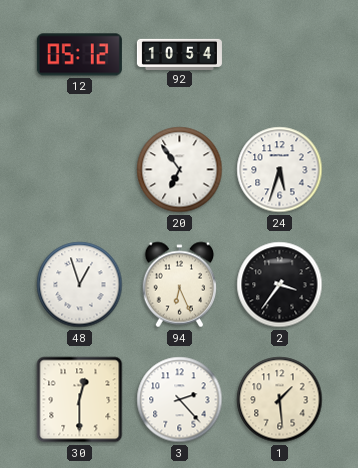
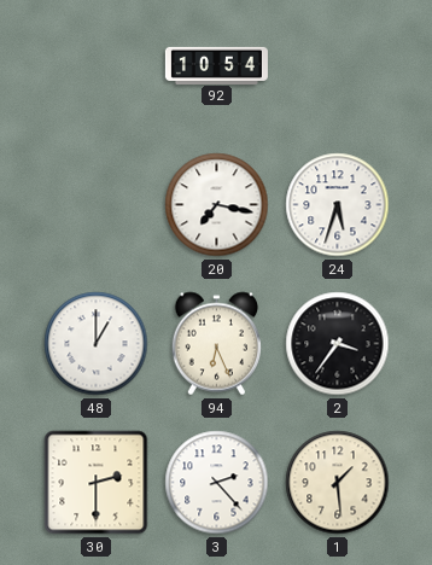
12: 05:12 -> none
20: 6:54 -> 7:17
48: 12:57 -> 1:00
30: 12:30 -> 2:30
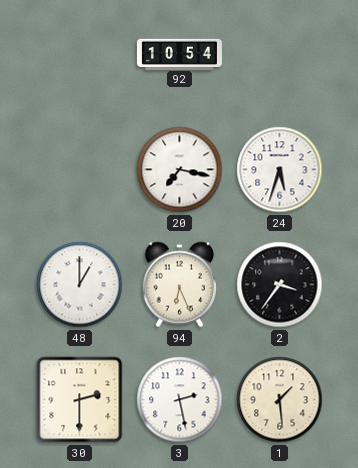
3: 2:23 -> 2:28
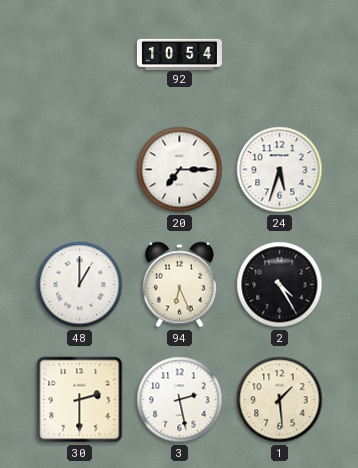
20: 7:17 -> 7:15
2: 3:36 -> 4:25
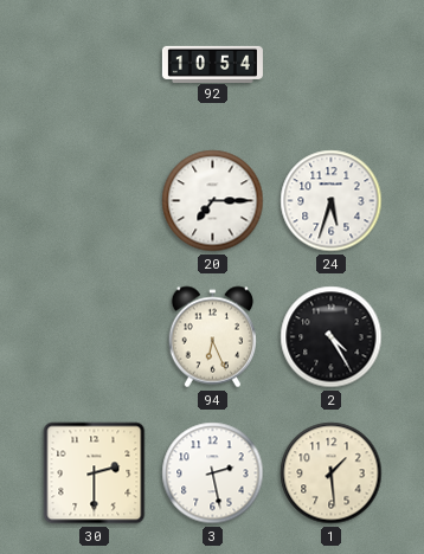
48: 1:00 -> none
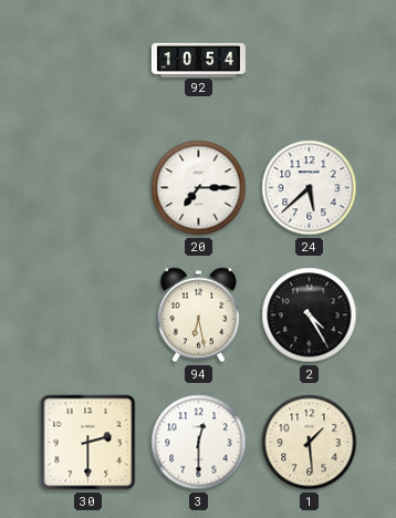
24: 5:33 -> 5:38
94: 6:26 -> 6:28
3: 2:28 -> 12:30
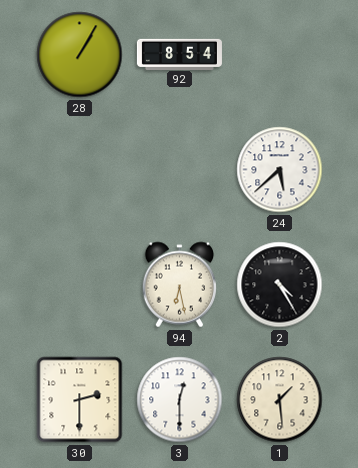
28: none -> 1:05
92: 10:54 -> 8:54
20: 7:15 -> none
